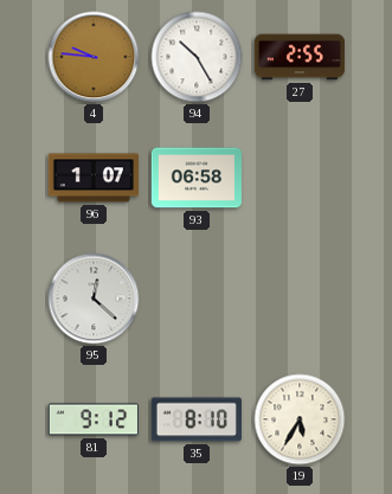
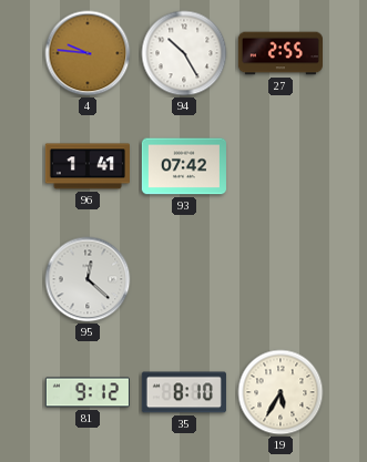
96: 1:07 -> 1:41
93: 06:58 -> 07:42
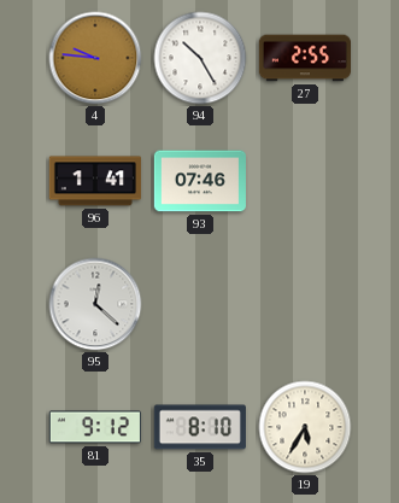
93: 07:42 -> 07:46
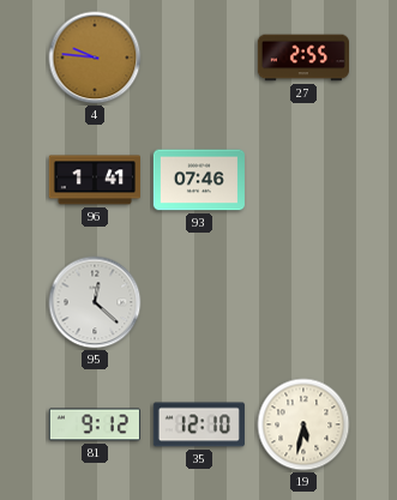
94: 10:25 -> none
35: 8:10 -> 12:10
19: 5:35 -> 5:32
